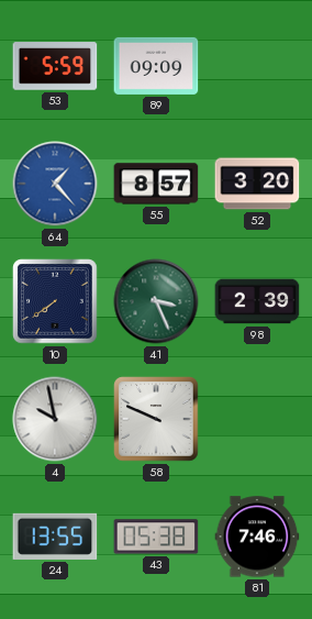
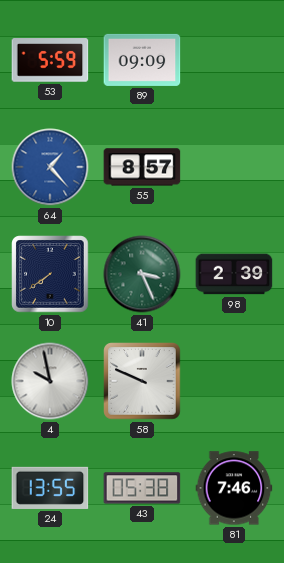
52: 3:20 -> none
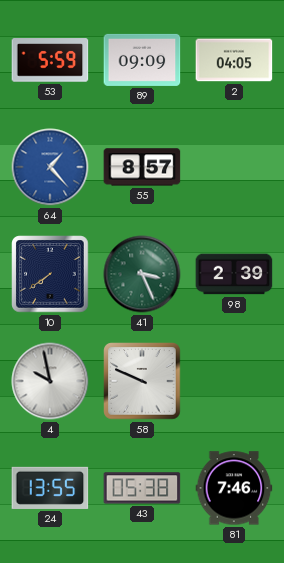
2: none -> 04:05
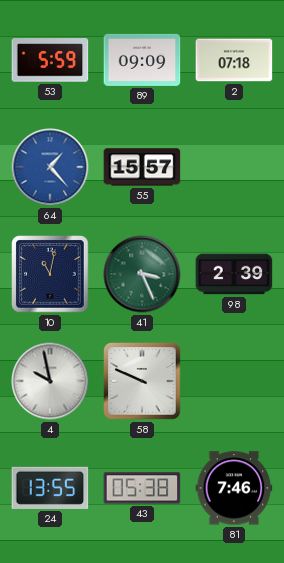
2: 04:05 -> 07:18
55: 8:57 -> 15:57
10: 7:39 -> 11:02
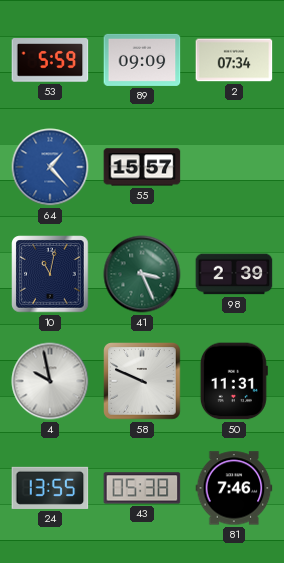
2: 07:18 -> 07:34
50: none -> 11:31
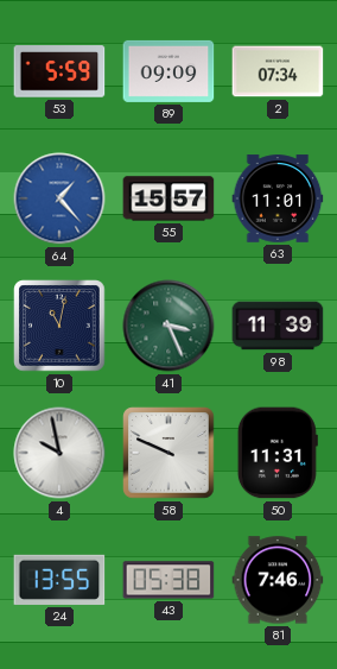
63: none -> 11:01
98: 2:39 -> 11:39
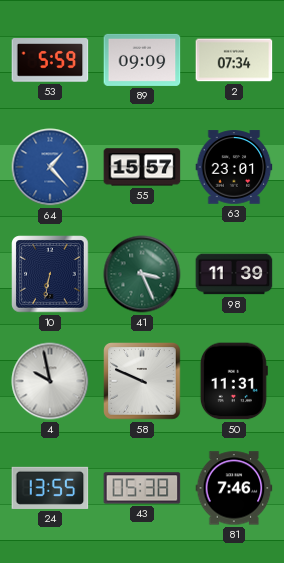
63: 11:01 -> 23:01
10: 11:02 -> 6:32
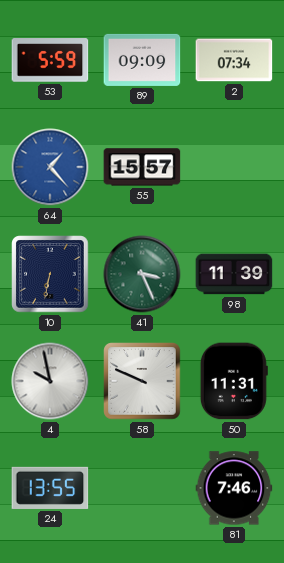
63: 23:01 -> none
43: 05:38 -> none
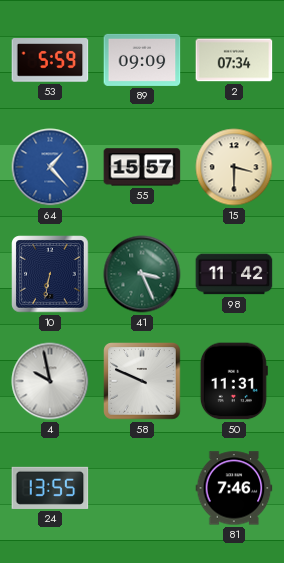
15: none -> 3:30
98: 11:39 -> 11:42
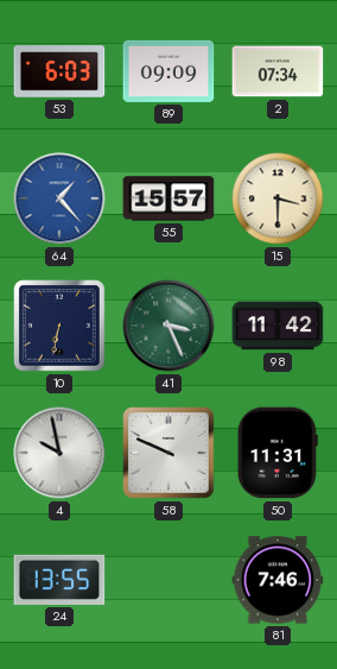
53: 5:59 -> 6:03
